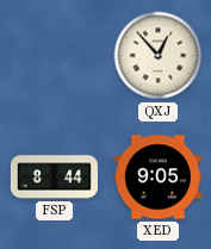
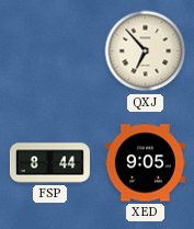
QXJ: 12:53 -> 6:53
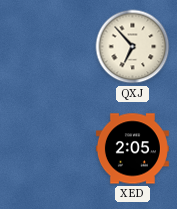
FSP: 8:44 -> none
XED: 9:05 -> 2:05
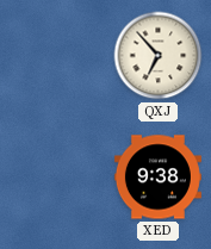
XED: 2:05 -> 9:38
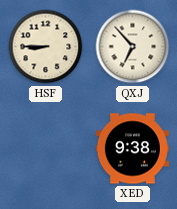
HSF: none -> 8:45
